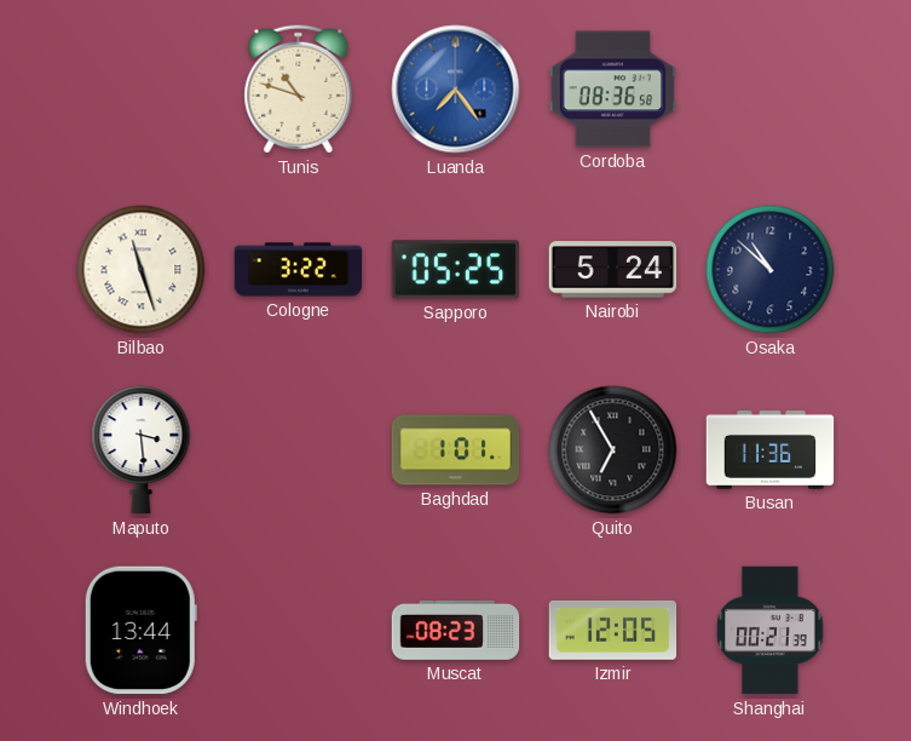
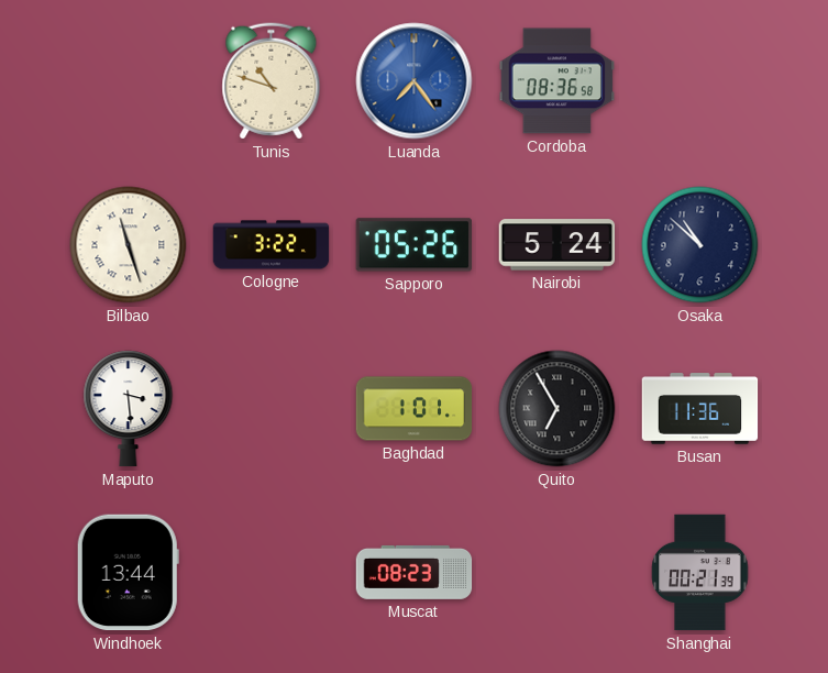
Sapporo: 05:25 -> 05:26
Izmir: 12:05 -> none
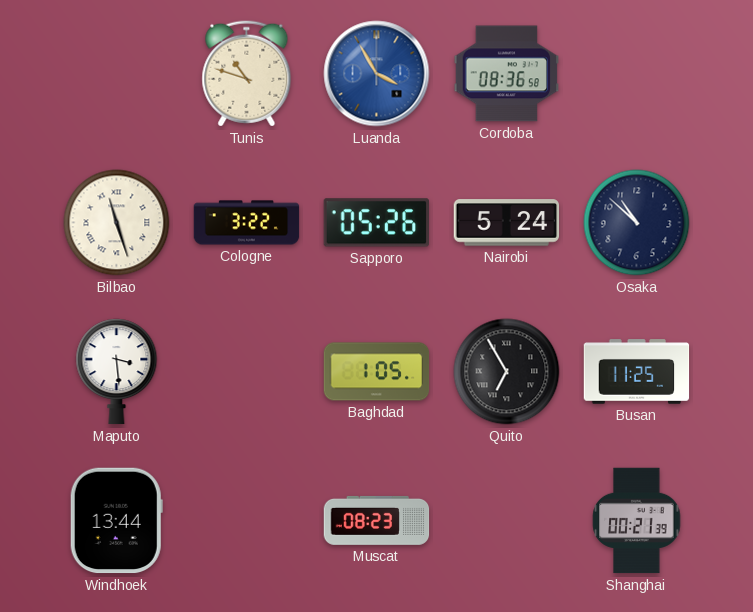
Luanda: 7:24 -> 3:55
Baghdad: 1:01 -> 1:05
Busan: 11:36 -> 11:25
